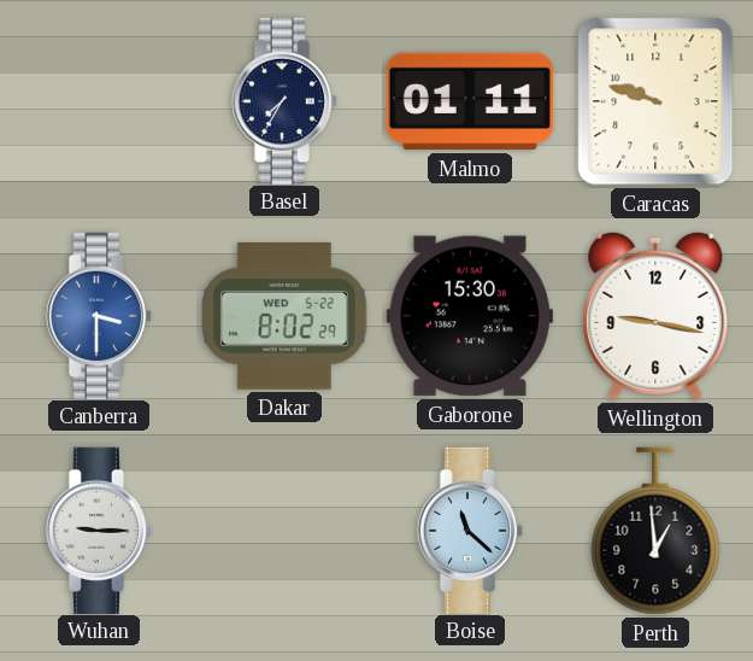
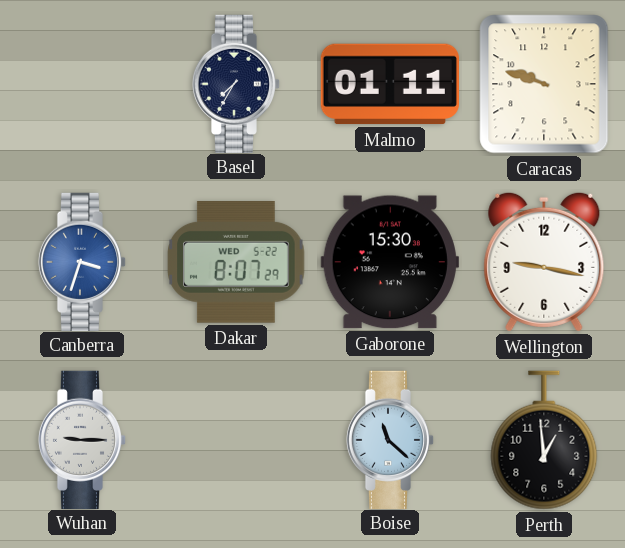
Canberra: 3:30 -> 3:33
Dakar: 8:02 -> 8:07
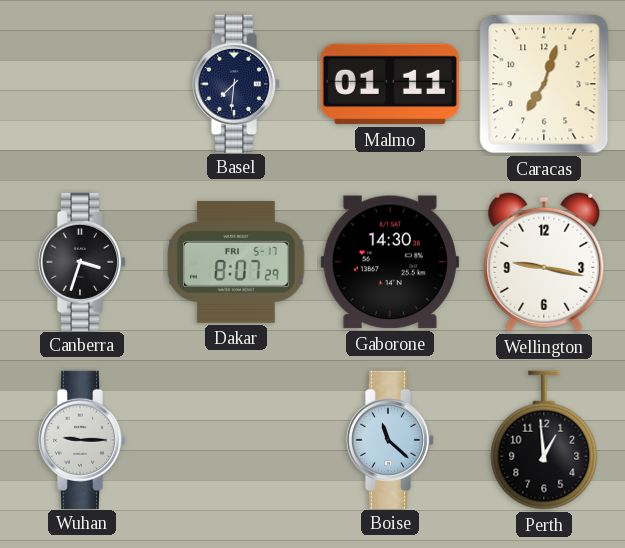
Basel: 7:35 -> 7:31
Caracas: 9:48 -> 7:03
Canberra dial: blue -> black
Dakar date: WED 5-22 -> FRI 5-17
Gaborone: 15:30 -> 14:30
